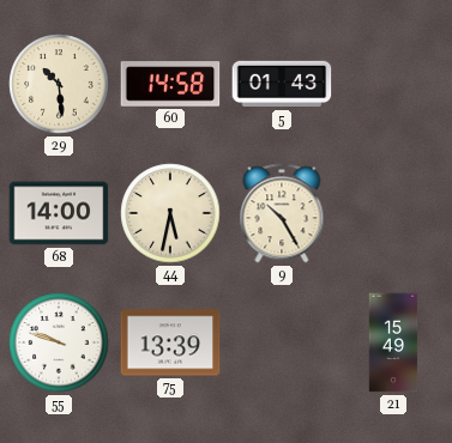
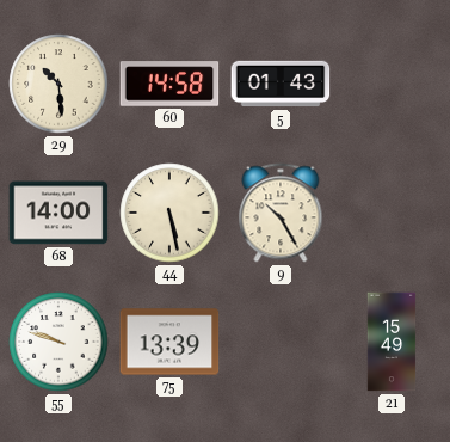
44: 5:32 -> 5:28
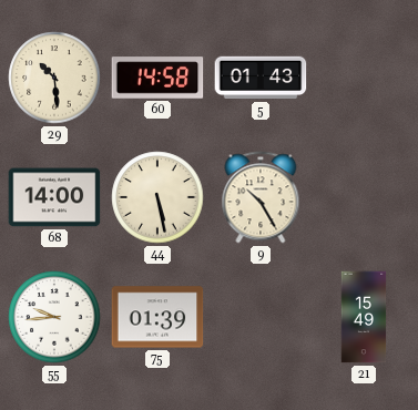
55: 9:48 -> 9:44
75: 13:39 -> 01:39
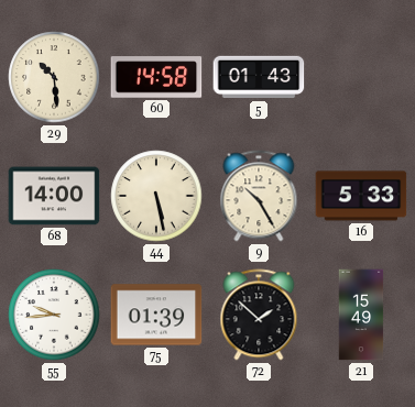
16: none -> 5:33
72: none -> 1:52
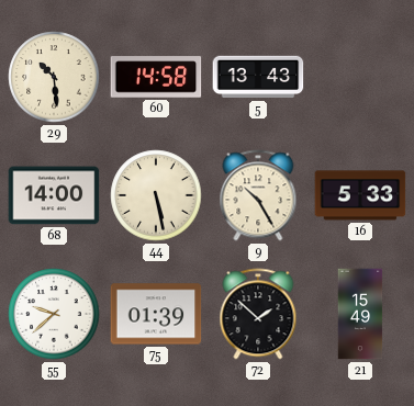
5: 01:43 -> 13:43
55: 9:44 -> 9:38
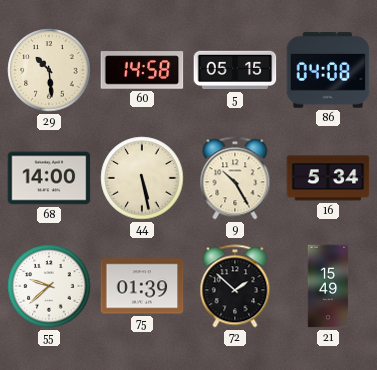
5: 13:43 -> 05:15
86: none -> 04:08
16: 5:33 -> 5:34
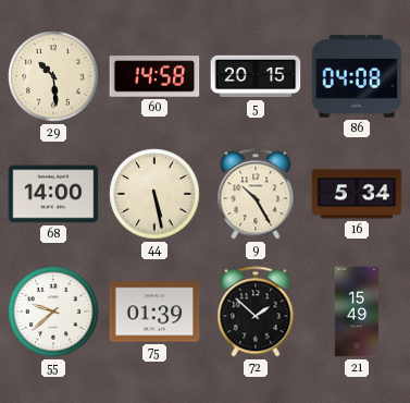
5: 05:15 -> 20:15
